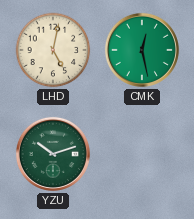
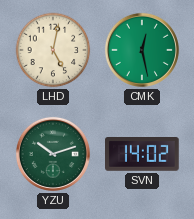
SVN: none -> 14:02
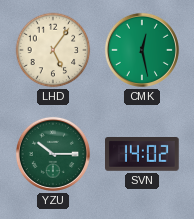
LHD: 5:02 -> 5:06
YZU: 10:12 -> 10:15
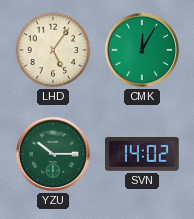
CMK: 12:28 -> 12:05
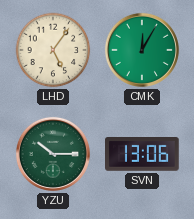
SVN: 14:02 -> 13:06
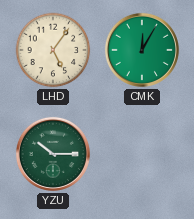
SVN: 13:06 -> none
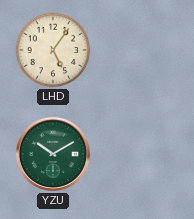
CMK: 12:05 -> none
YZU: 10:15 -> 10:10
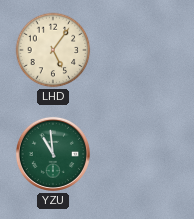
YZU: 10:10 -> 10:59
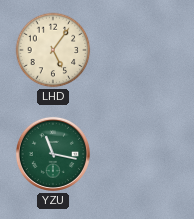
YZU: 10:59 -> 11:17
